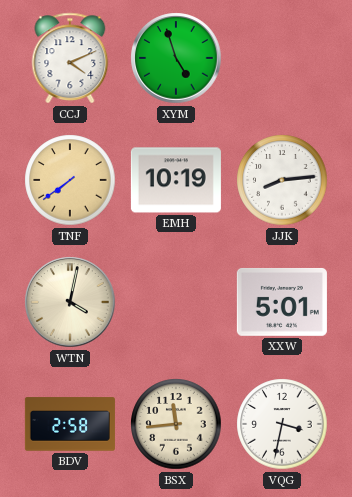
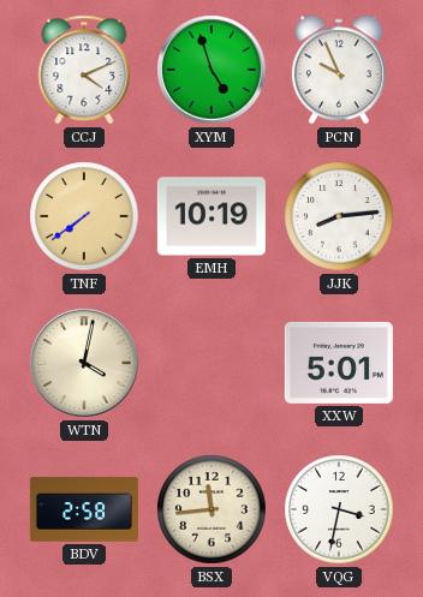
PCN: none -> 9:56
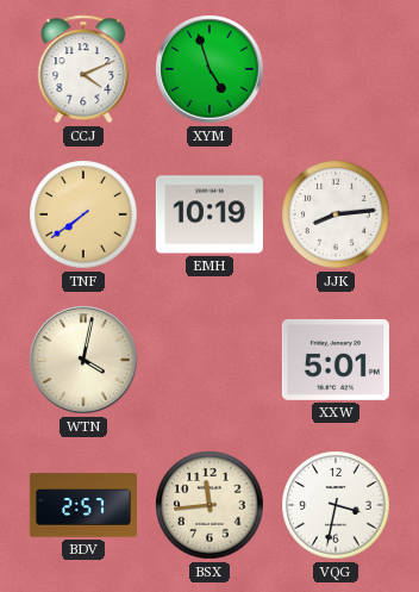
PCN: 9:56 -> none
BDV: 2:58 -> 2:57
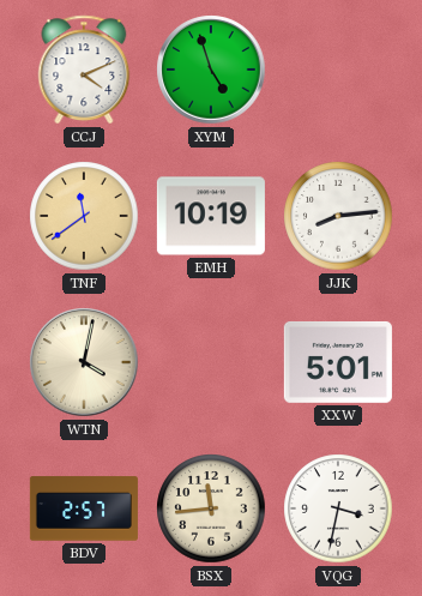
TNF: 7:39 -> 11:39
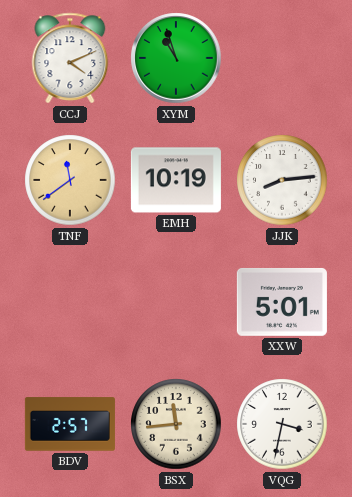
XYM: 4:57 -> 10:57
WTN: 4:02 -> none
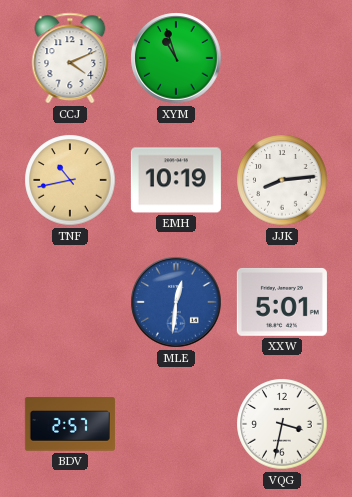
TNF: 11:39 -> 10:43
MLE: none -> 12:31
BSX: 11:44 -> none
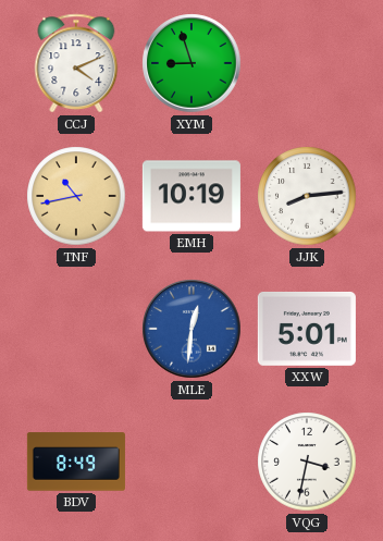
XYM: 10:57 -> 8:57
BDV: 2:57 -> 8:49
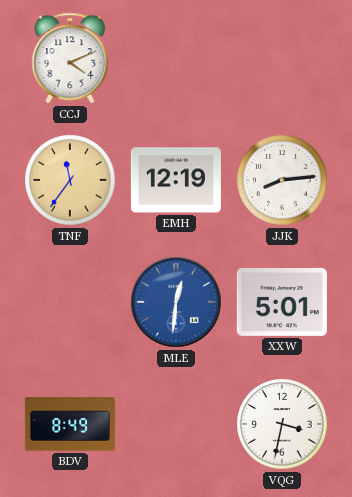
XYM: 8:57 -> none
TNF: 10:43 -> 11:36
EMH: 10:19 -> 12:19
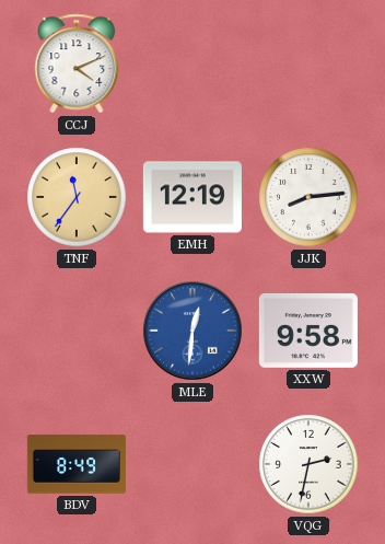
XXW: 5:01 -> 9:58
VQG: 3:32 -> 2:32
